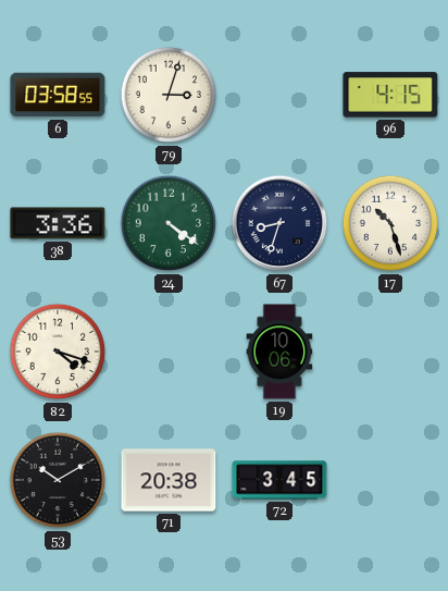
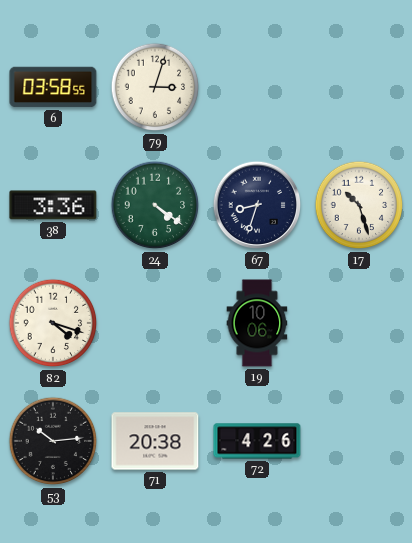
96: 4:15 -> none
53: 10:10 -> 10:14
72: 3:45 -> 4:26
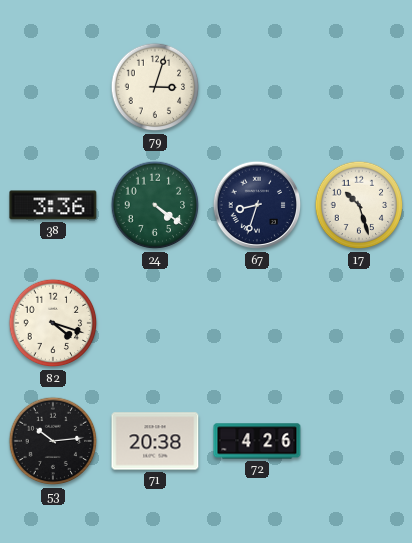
6: 03:58 -> none
19: 10:06 -> none
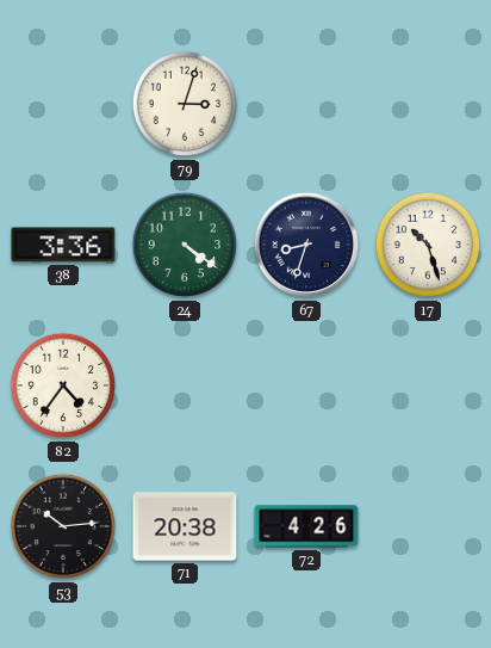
82: 4:18 -> 4:36
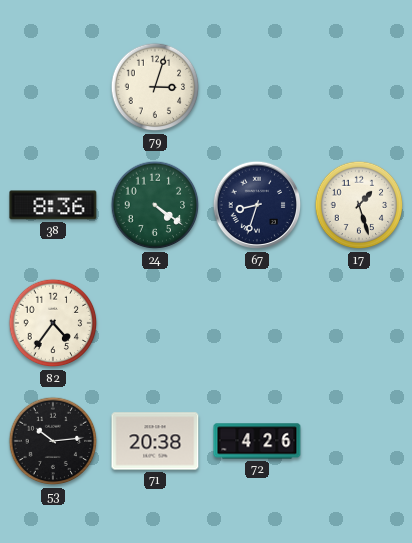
38: 3:36 -> 8:36
17: 10:27 -> 1:27
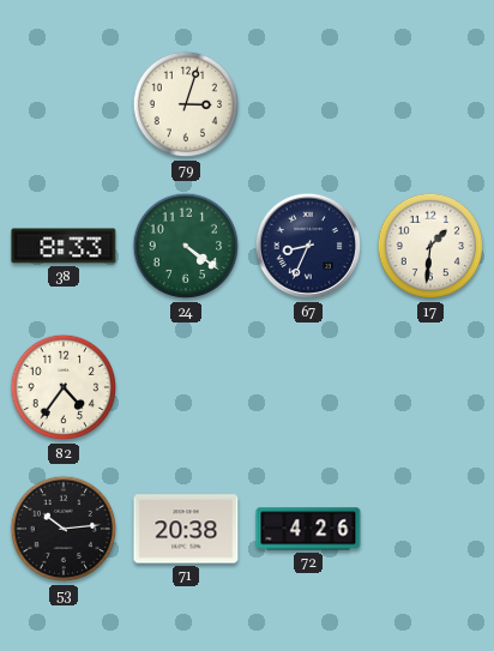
38: 8:36 -> 8:33
67: 8:33 -> 8:34
17: 1:27 -> 1:31
